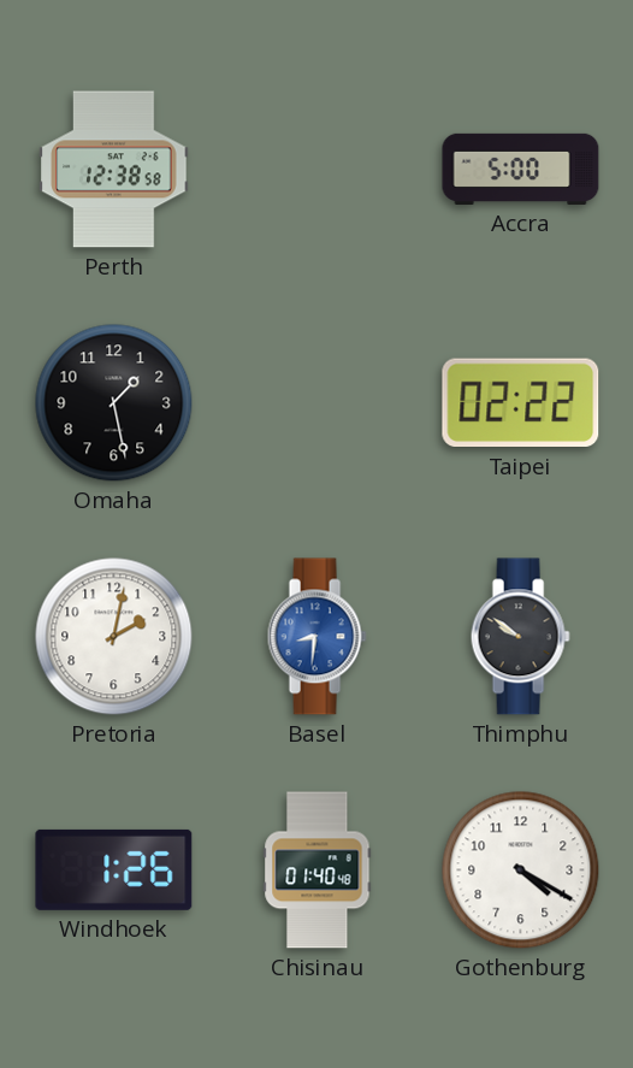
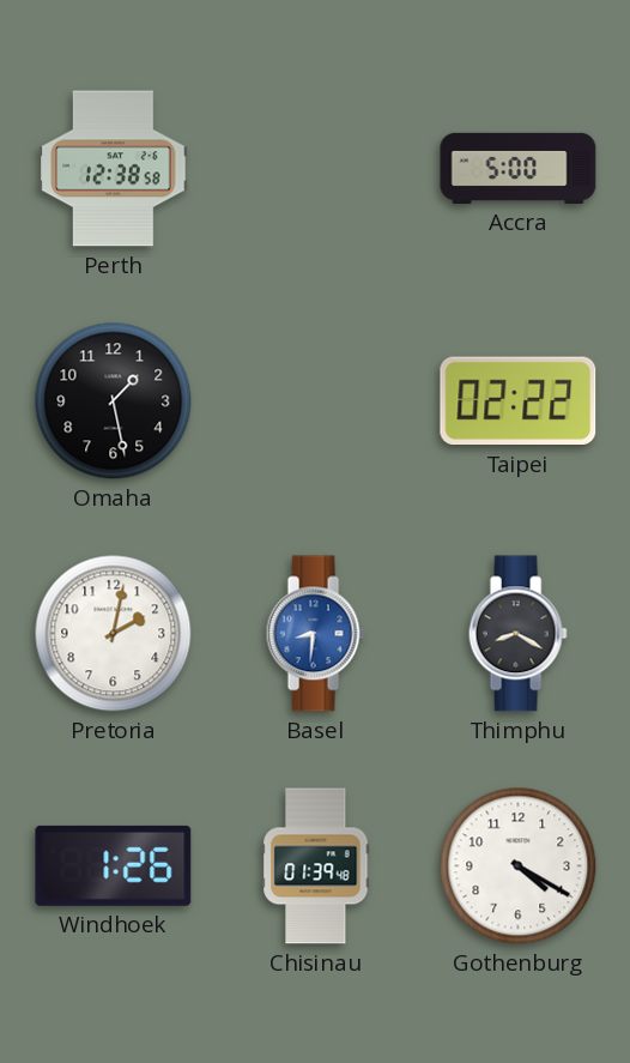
Thimphu: 9:51 -> 8:20
Chisinau: 01:40 -> 01:39
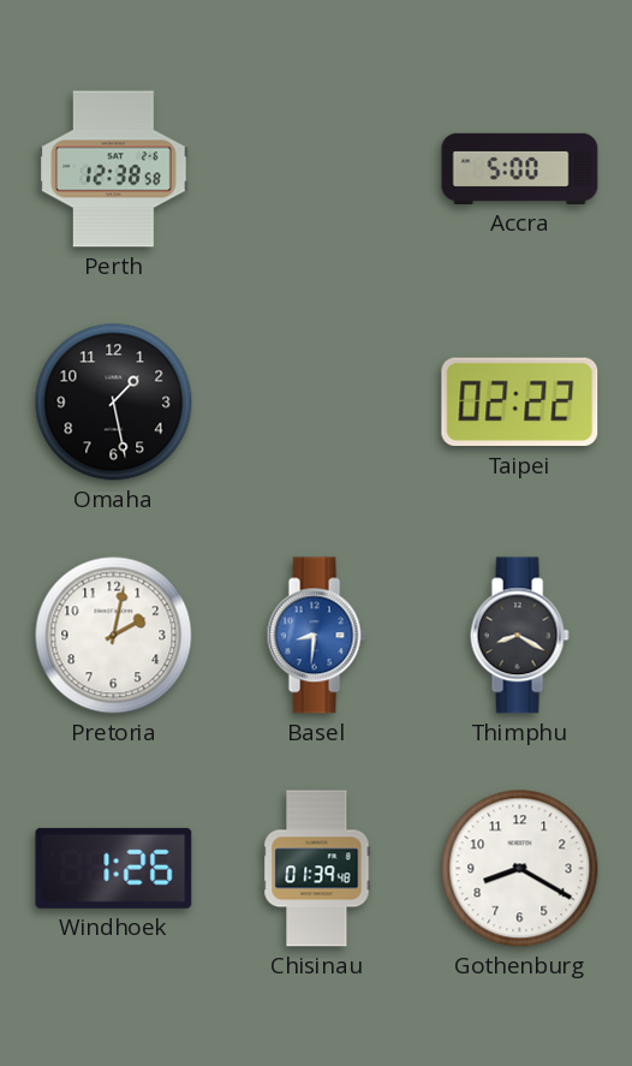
Gothenburg: 4:20 -> 8:20
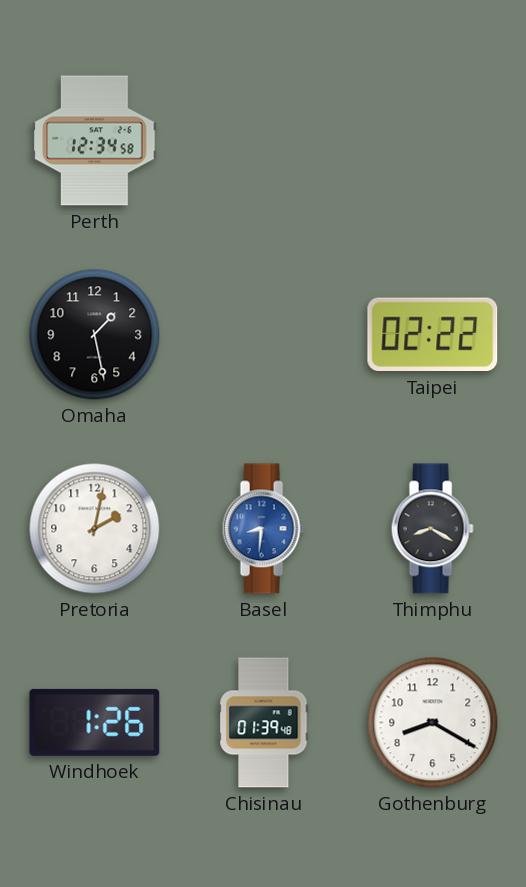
Perth: 12:38 -> 12:34
Accra: 5:00 -> none
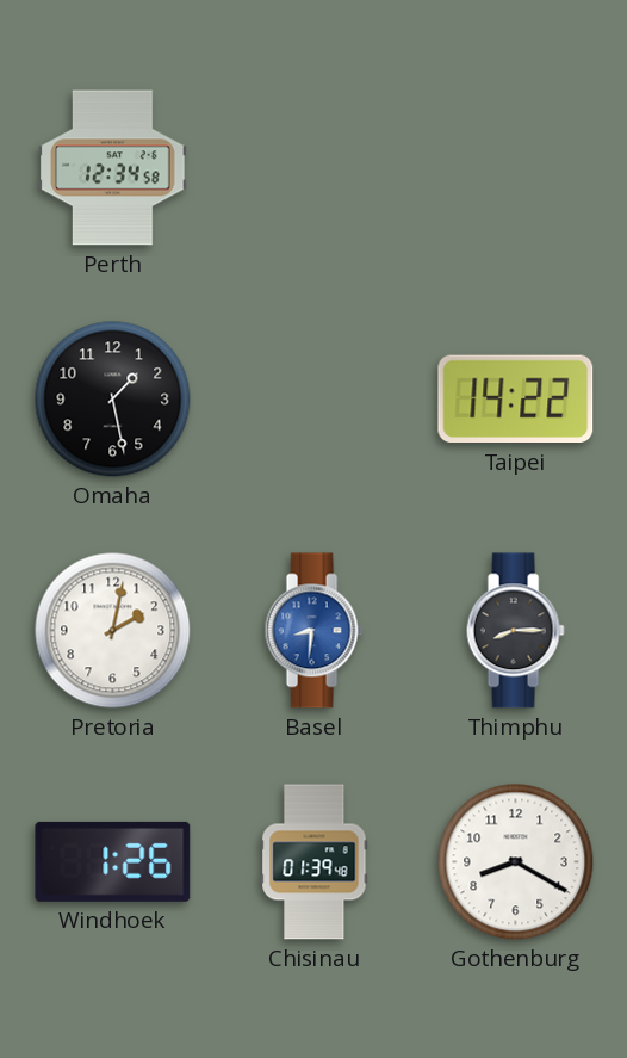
Taipei: 02:22 -> 14:22
Thimphu: 8:20 -> 8:15
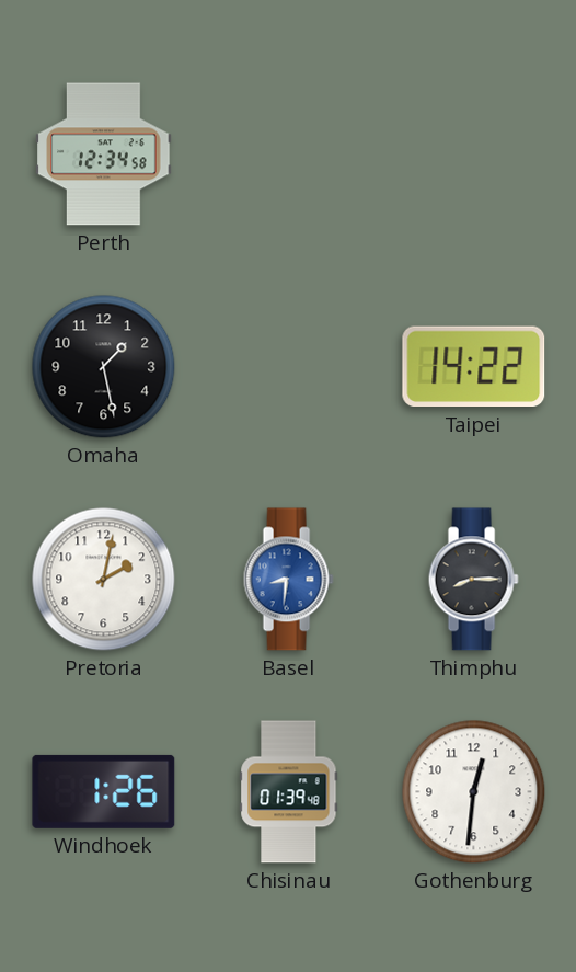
Gothenburg: 8:20 -> 12:31
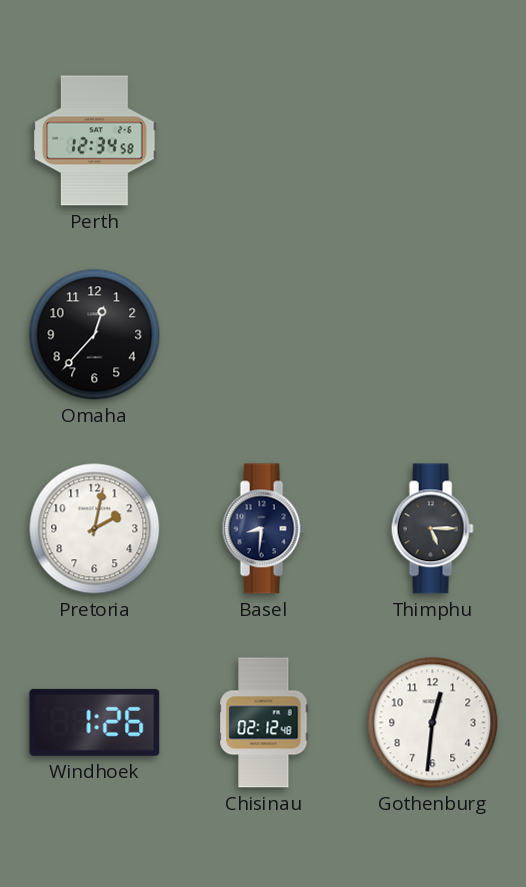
Omaha: 1:28 -> 12:37
Taipei: 14:22 -> none
Basel dial: blue -> navy
Thimphu: 8:15 -> 5:15
Chisinau: 01:39 -> 02:12
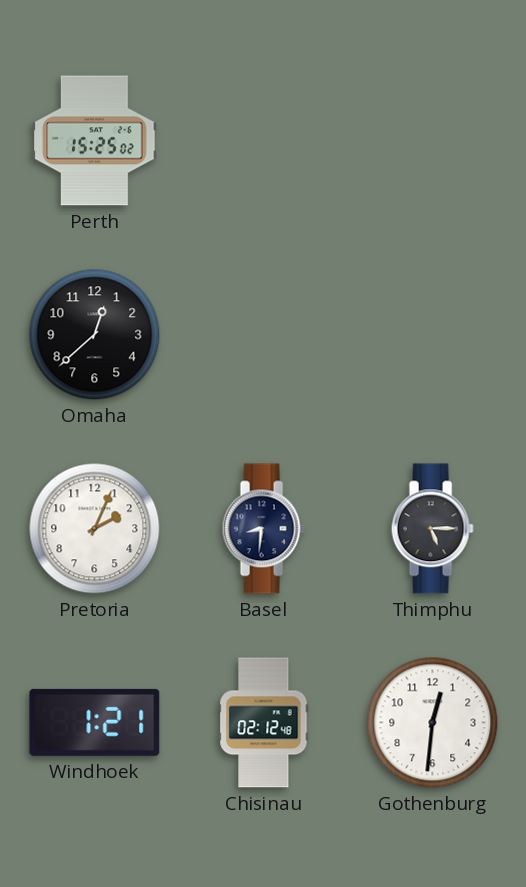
Perth: 12:34 -> 15:25
Omaha: 12:37 -> 12:38
Pretoria: 2:02 -> 2:04
Windhoek: 1:26 -> 1:21
